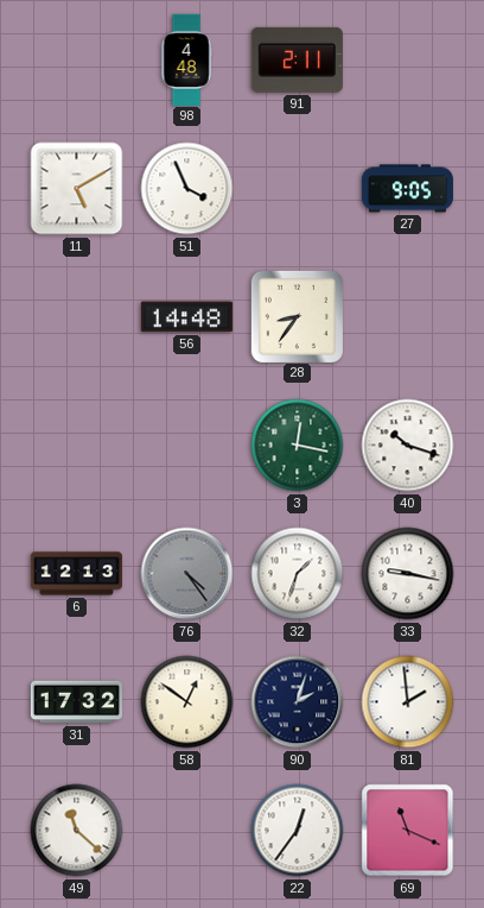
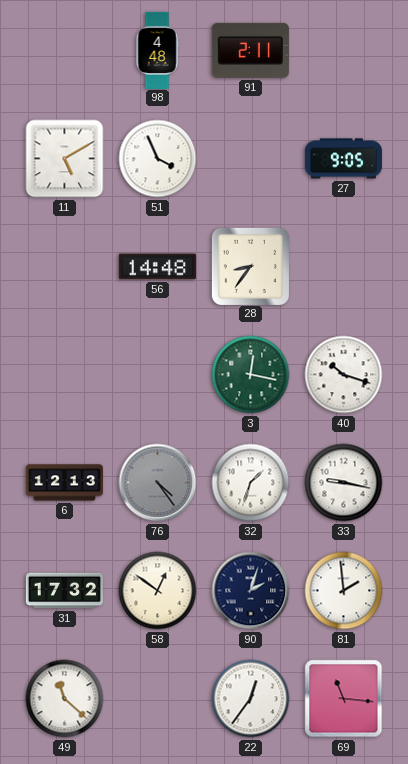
69: 11:19 -> 11:16
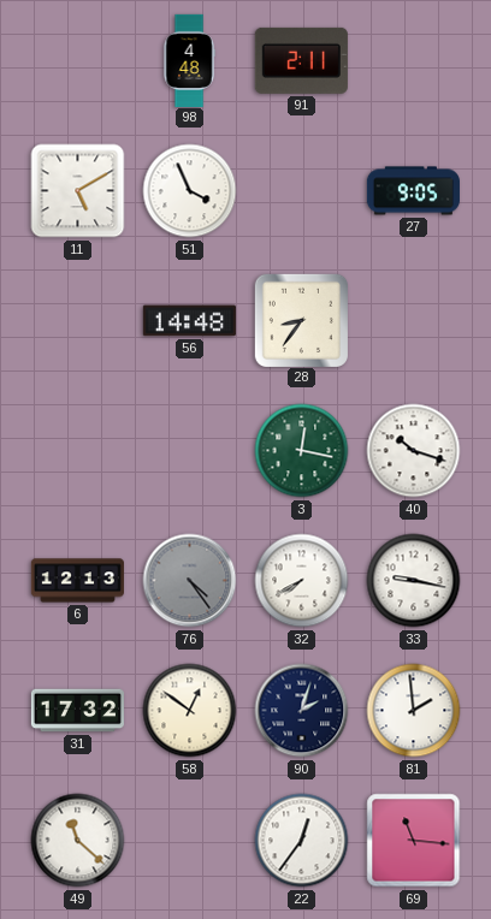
32: 1:33 -> 7:40
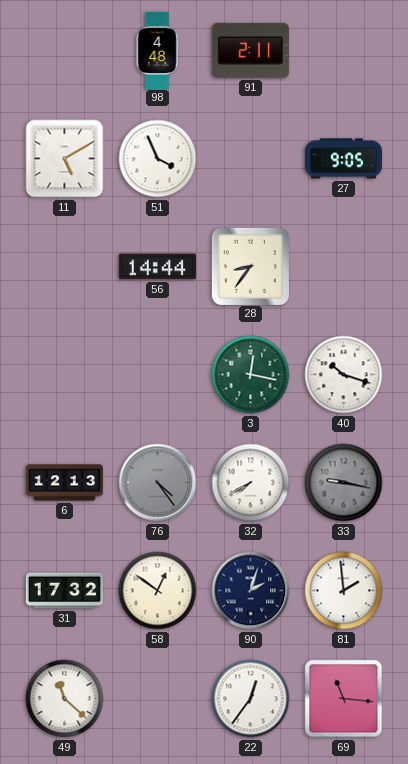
56: 14:48 -> 14:44
33 dial: white -> grey
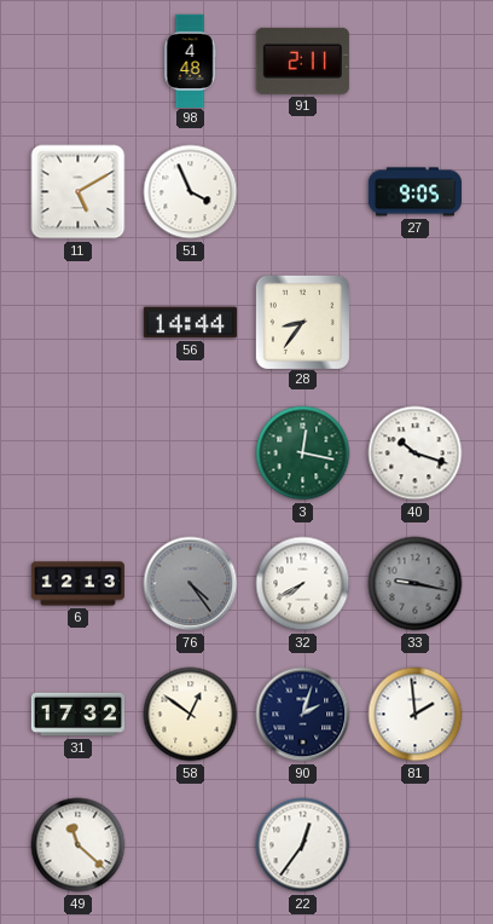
69: 11:16 -> none
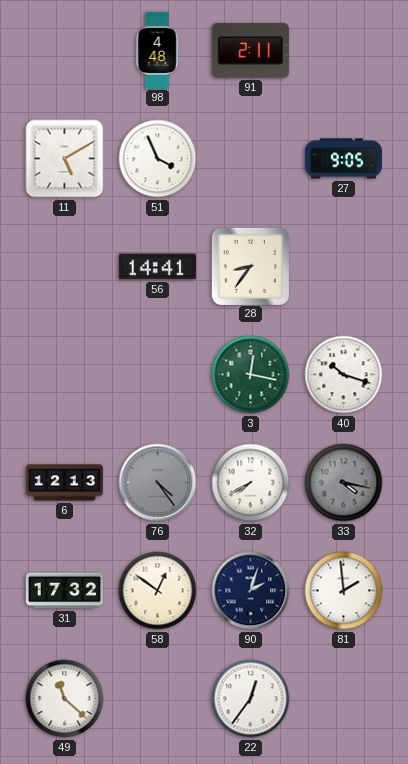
56: 14:44 -> 14:41
33: 9:17 -> 4:17
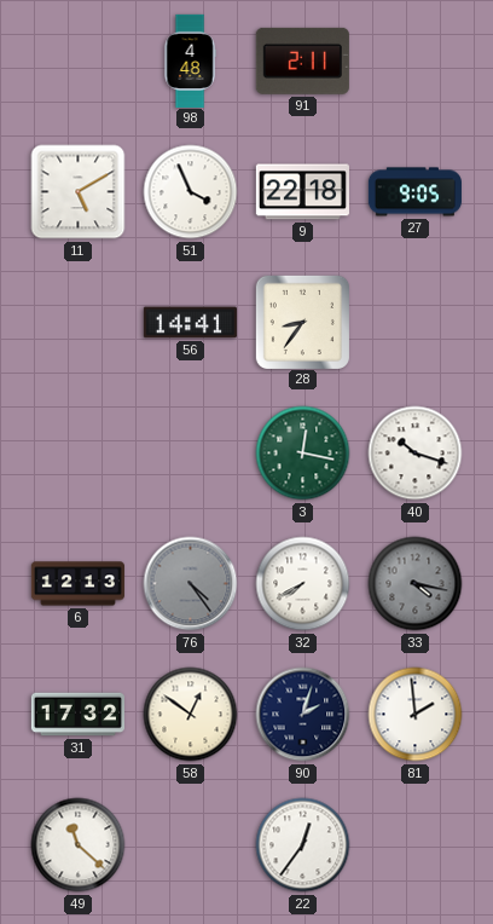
9: none -> 22:18
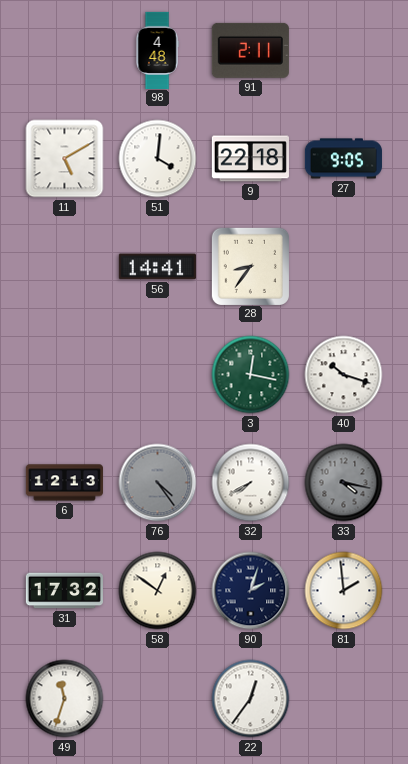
51: 3:56 -> 4:01
49: 11:22 -> 11:33
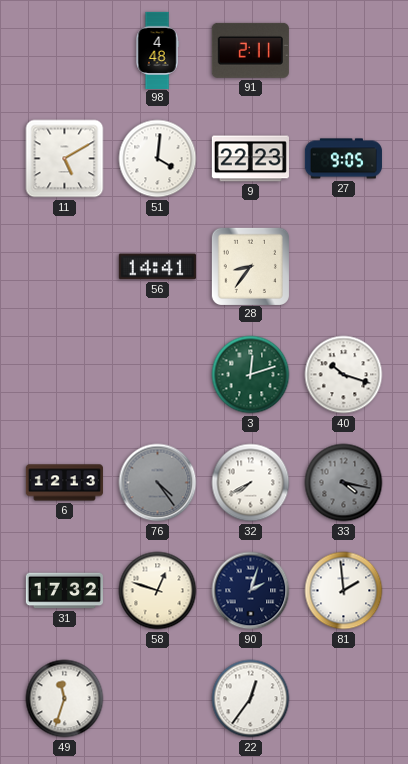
9: 22:18 -> 22:23
3: 12:17 -> 12:12
58: 12:51 -> 12:48
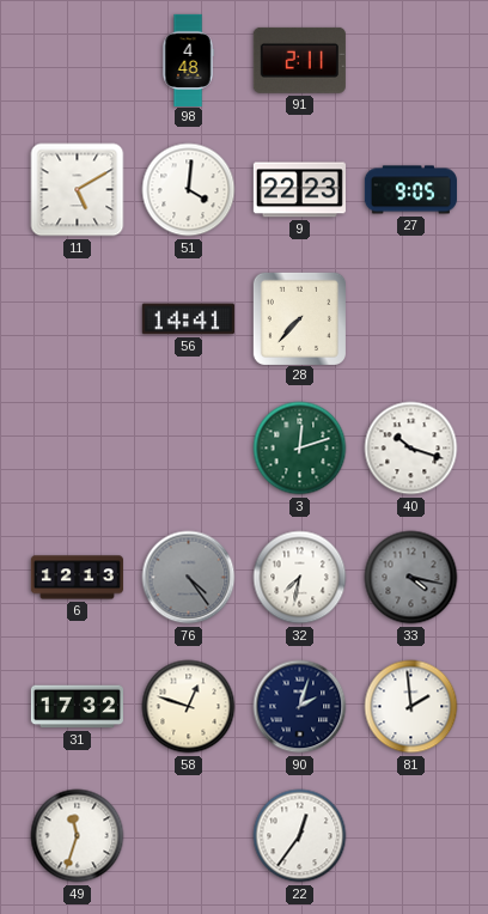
28: 8:36 -> 7:37
32: 7:40 -> 7:32
